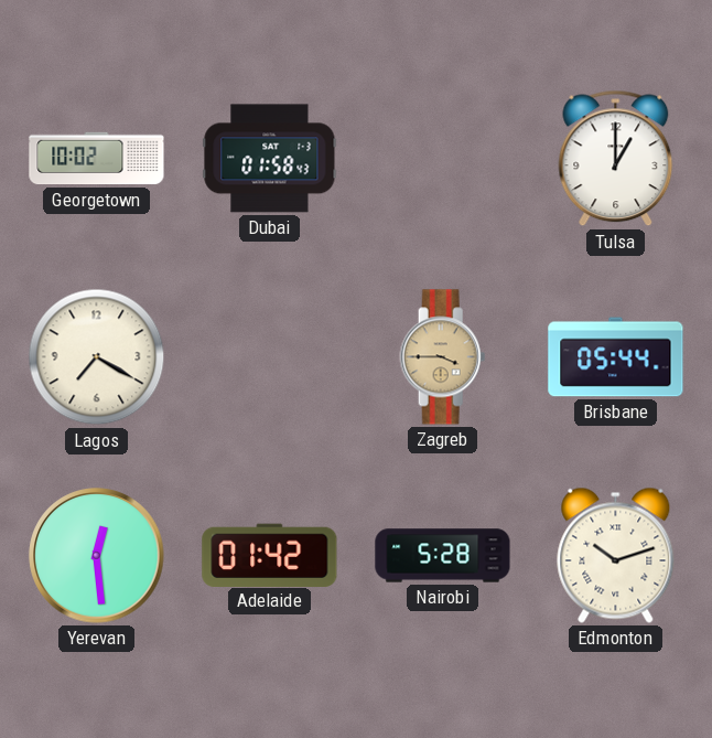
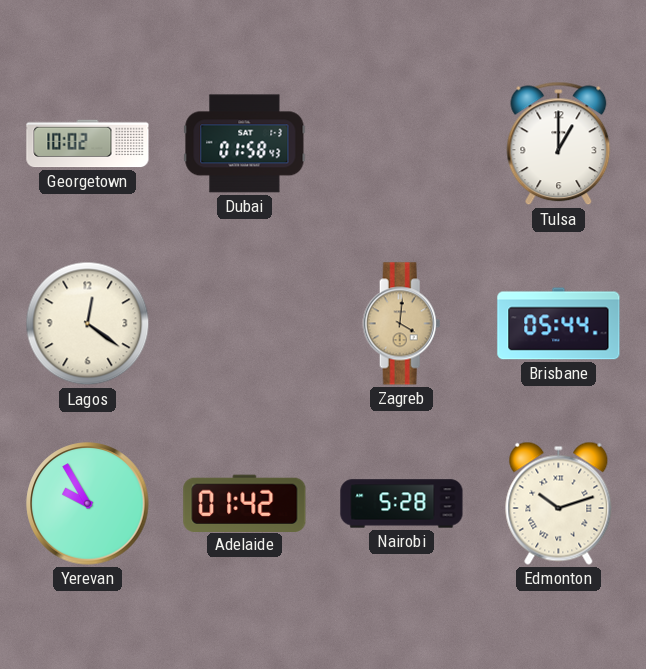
Lagos: 7:20 -> 12:21
Zagreb: 3:45 -> 4:01
Yerevan: 12:29 -> 9:55
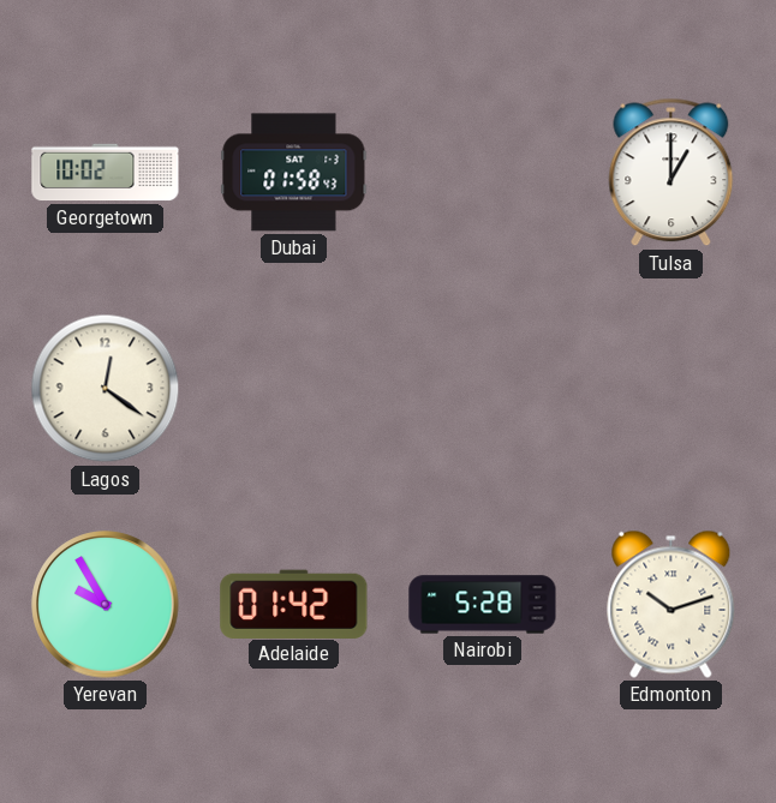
Zagreb: 4:01 -> none
Brisbane: 05:44 -> none
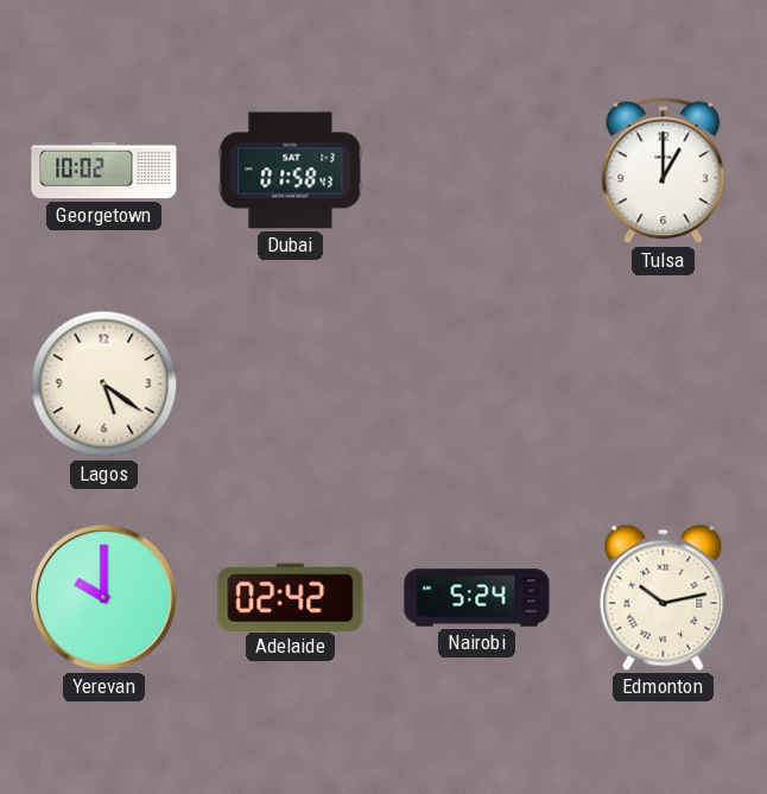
Lagos: 12:21 -> 5:21
Yerevan: 9:55 -> 10:00
Adelaide: 01:42 -> 02:42
Nairobi: 5:28 -> 5:24
Edmonton: 10:12 -> 10:13
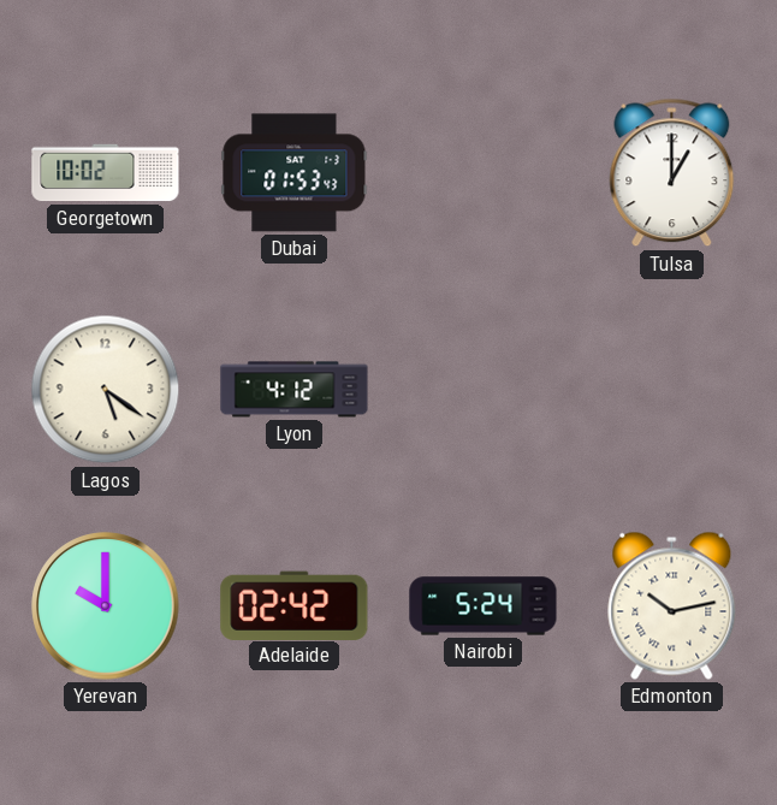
Dubai: 01:58 -> 01:53
Lyon: none -> 4:12
